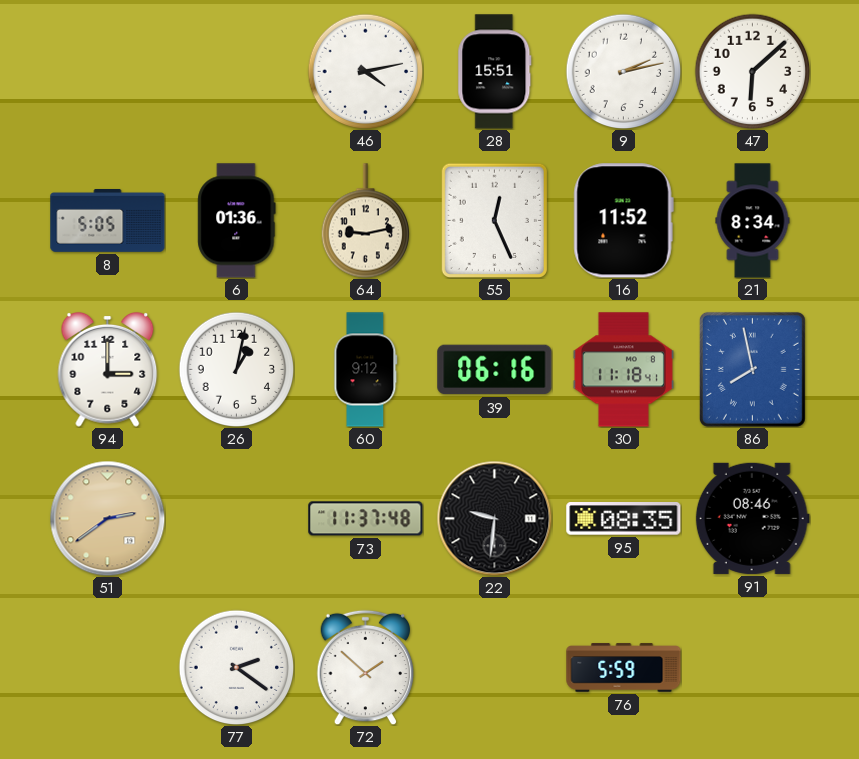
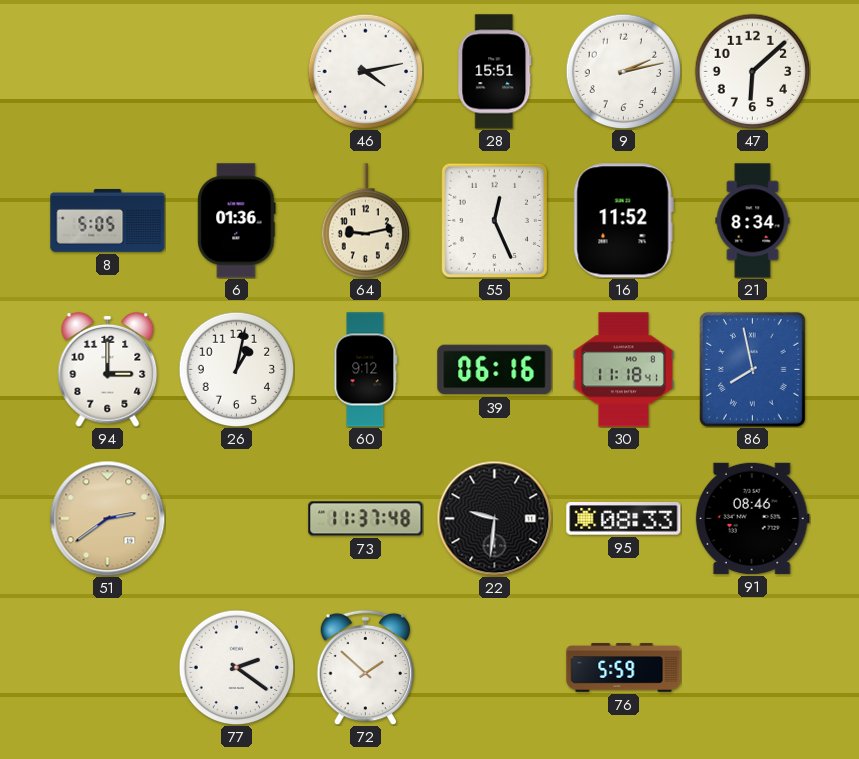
95: 08:35 -> 08:33
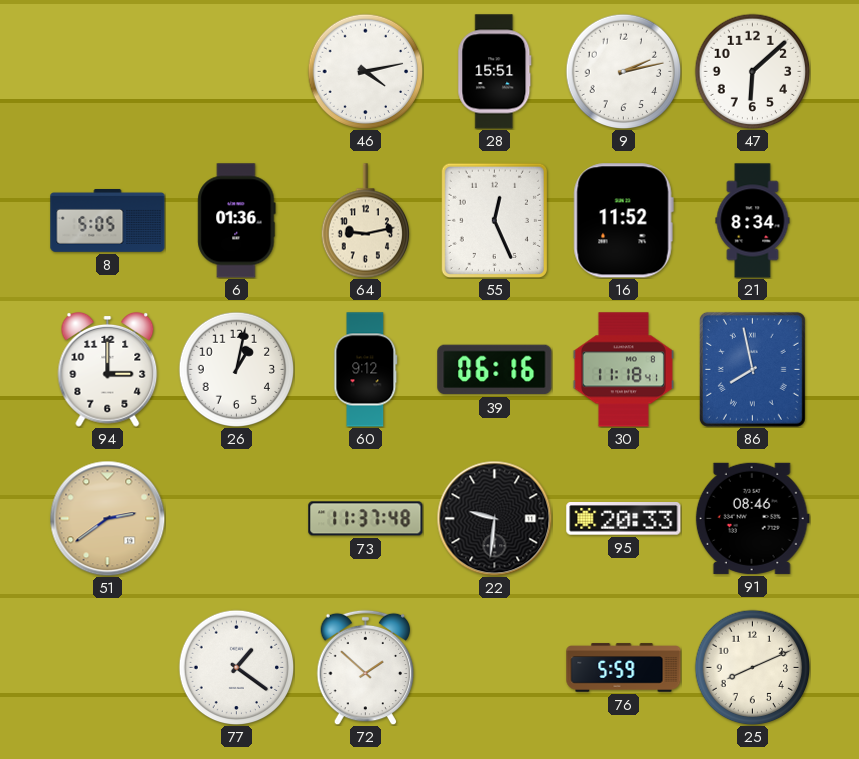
95: 08:33 -> 20:33
77: 2:21 -> 1:21
25: none -> 8:11
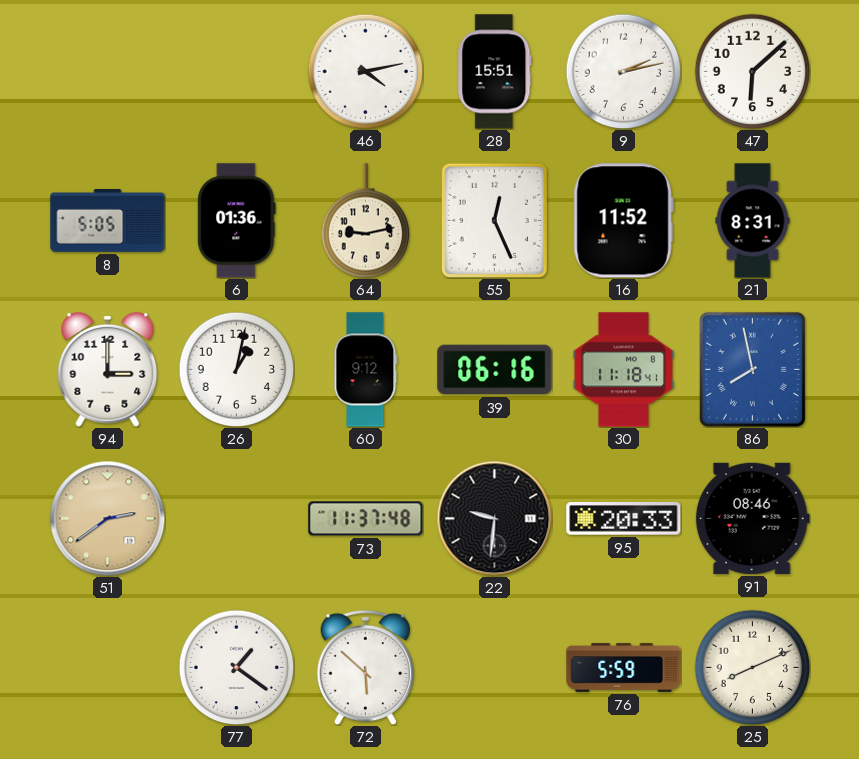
21: 8:34 -> 8:31
72: 1:52 -> 5:52
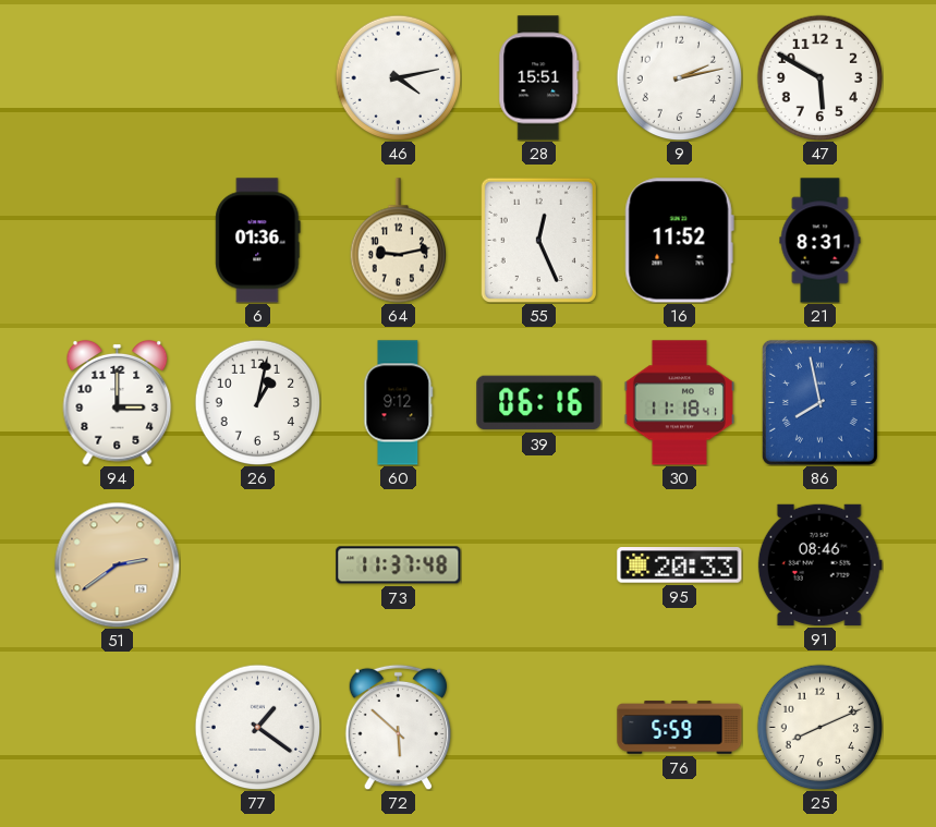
47: 6:08 -> 5:50
8: 5:05 -> none
22: 9:31 -> none
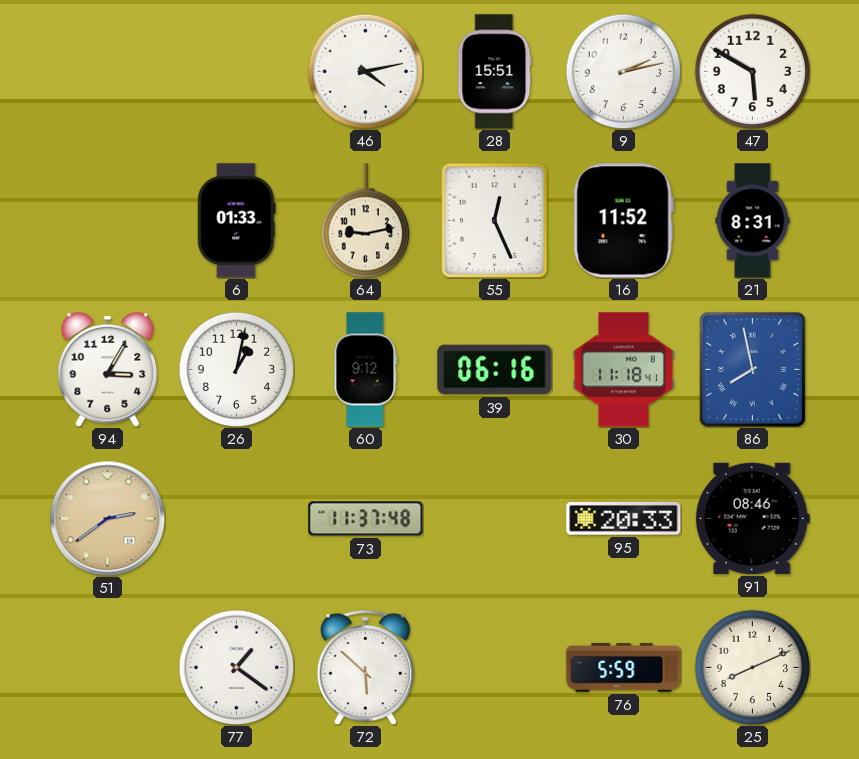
6: 01:36 -> 01:33
94: 3:00 -> 3:05
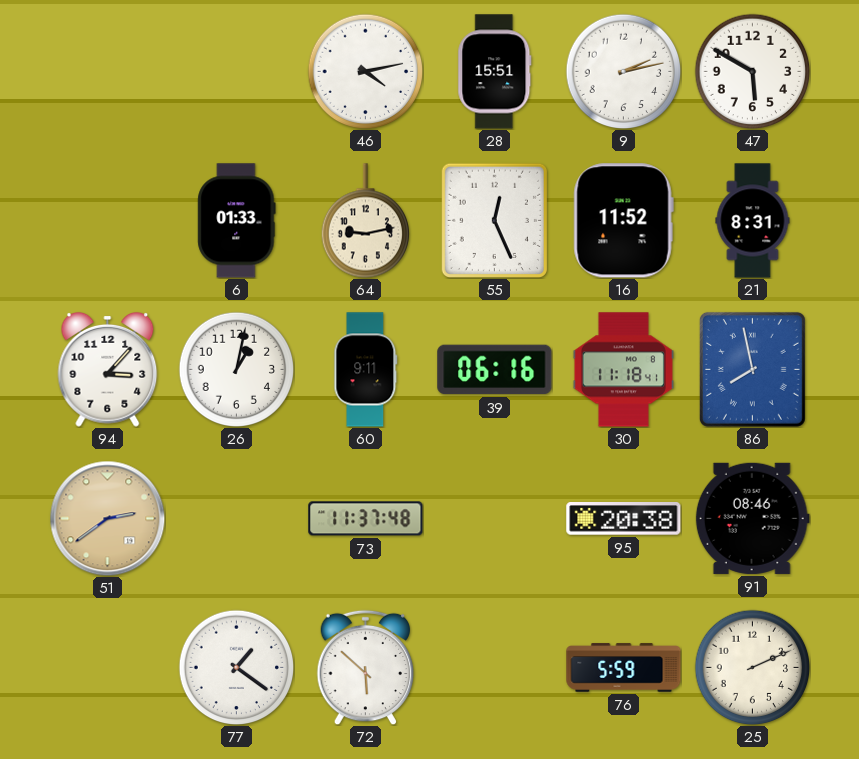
94: 3:05 -> 3:07
60: 9:12 -> 9:11
95: 20:33 -> 20:38
25: 8:11 -> 2:11
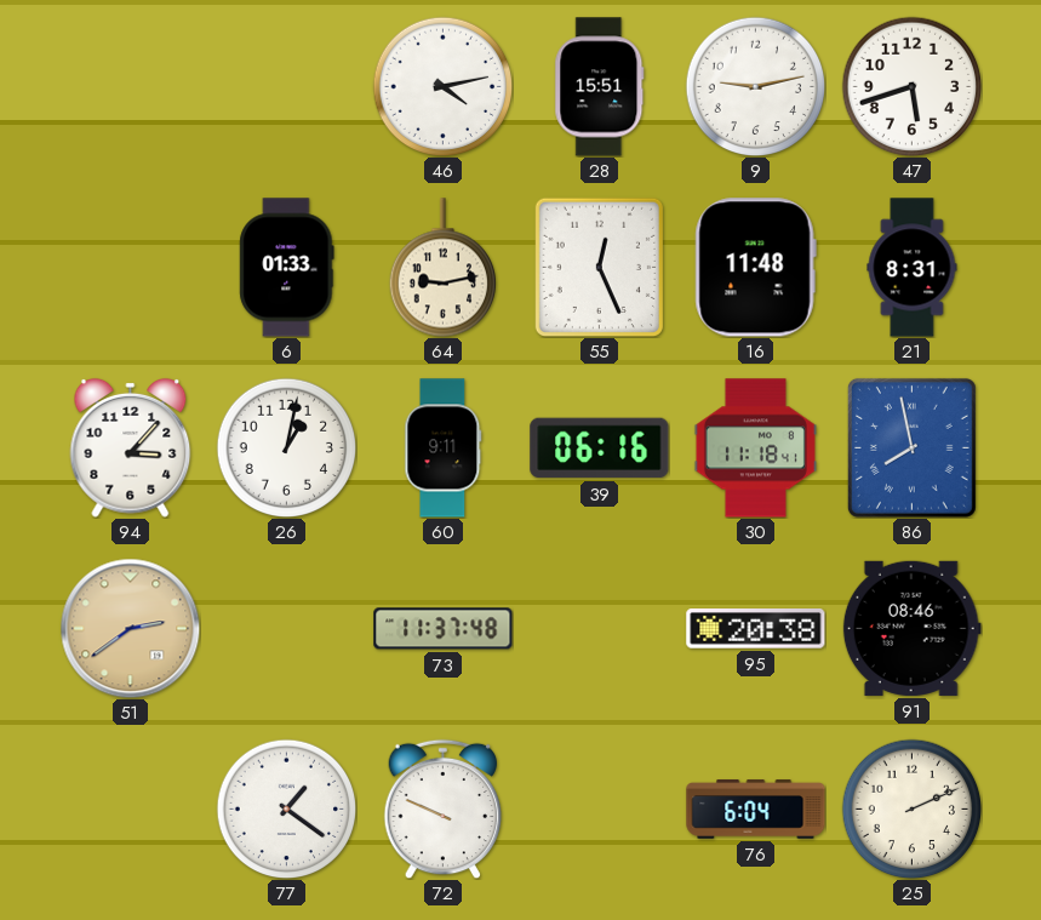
9: 2:13 -> 9:13
47: 5:50 -> 5:42
16: 11:52 -> 11:48
72: 5:52 -> 9:49
76: 5:59 -> 6:04
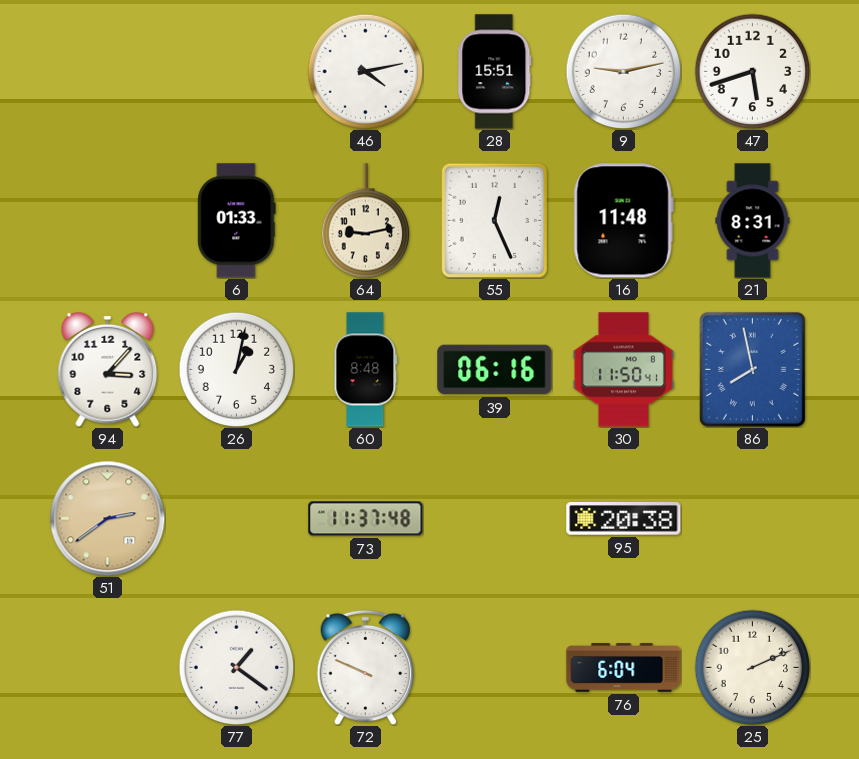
60: 9:11 -> 8:48
30: 11:18 -> 11:50
91: 08:46 -> none
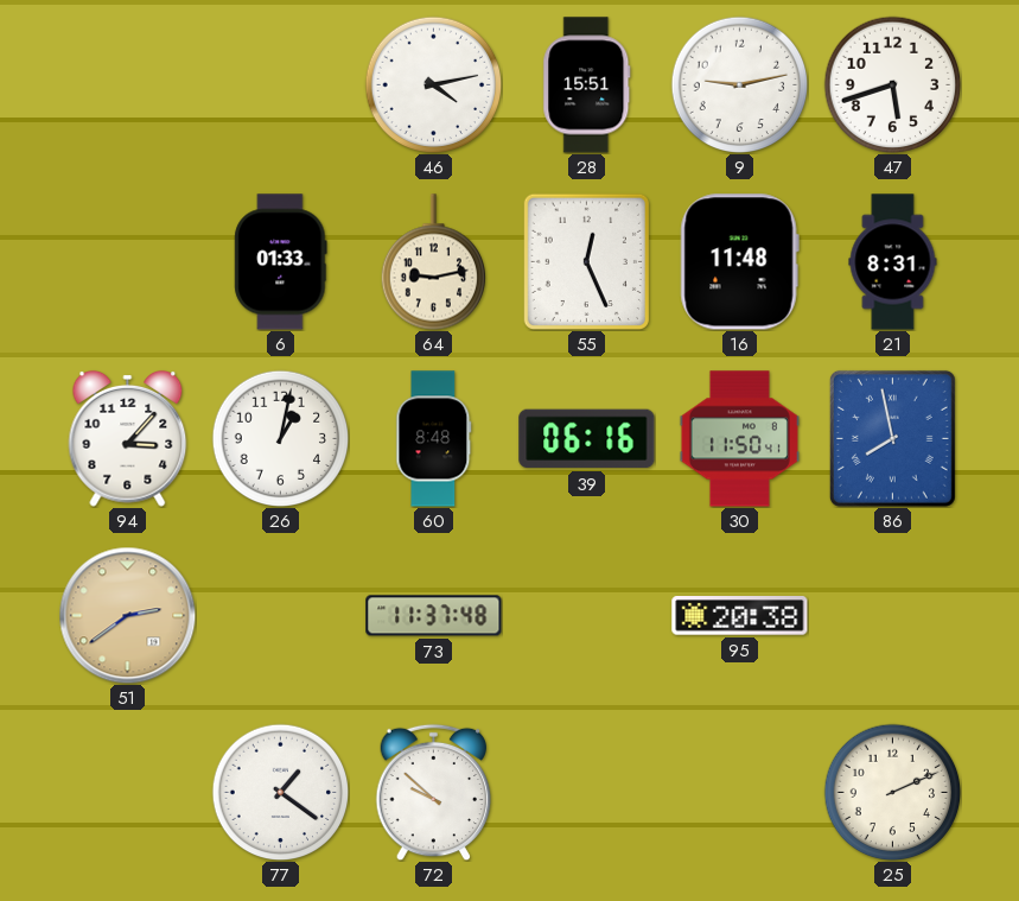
72: 9:49 -> 9:52
76: 6:04 -> none
